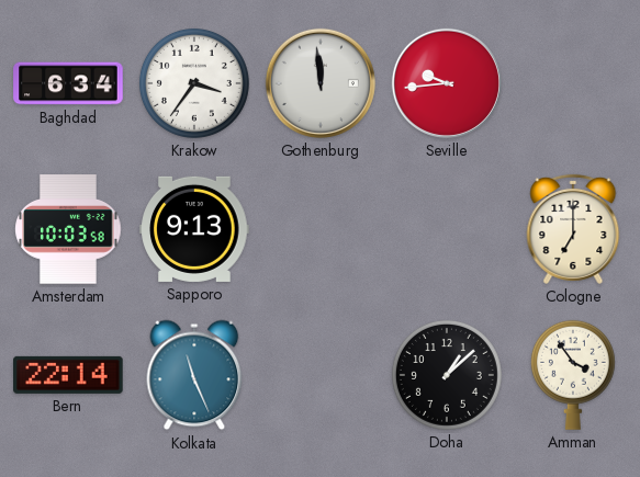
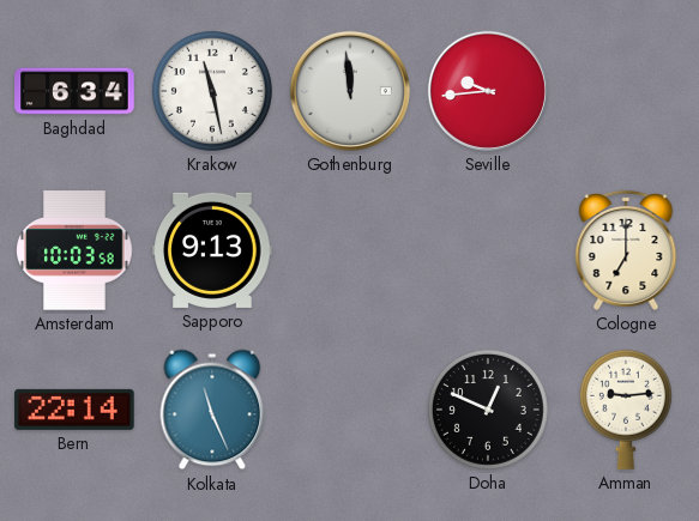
Krakow: 3:36 -> 11:28
Doha: 1:08 -> 12:49
Amman: 3:54 -> 9:14
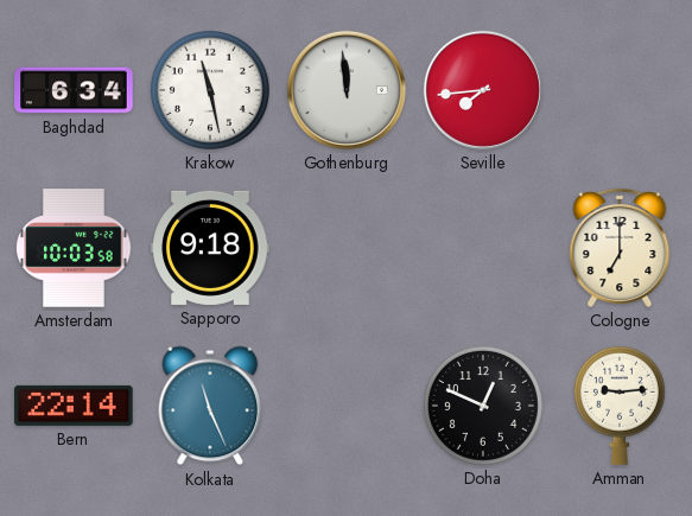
Seville: 9:44 -> 7:44
Sapporo: 9:13 -> 9:18
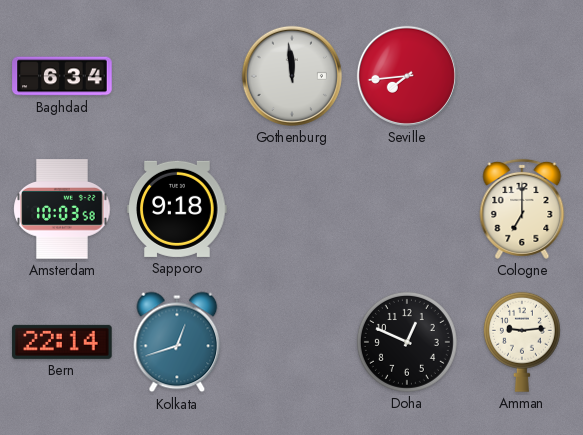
Krakow: 11:28 -> none
Kolkata: 11:26 -> 12:42
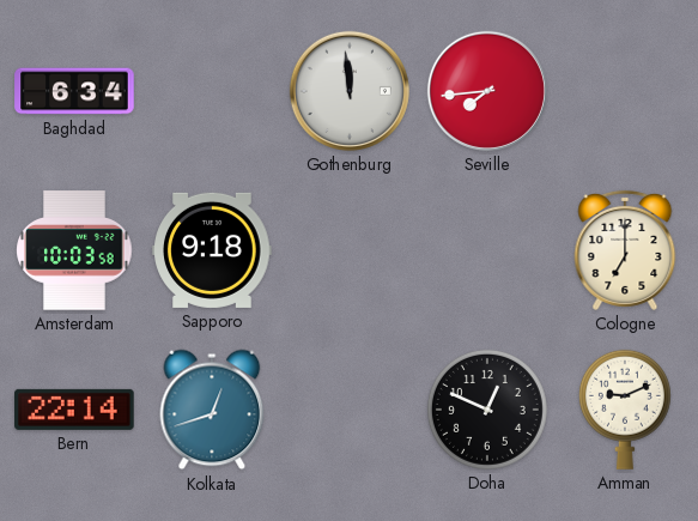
Amman: 9:14 -> 9:11
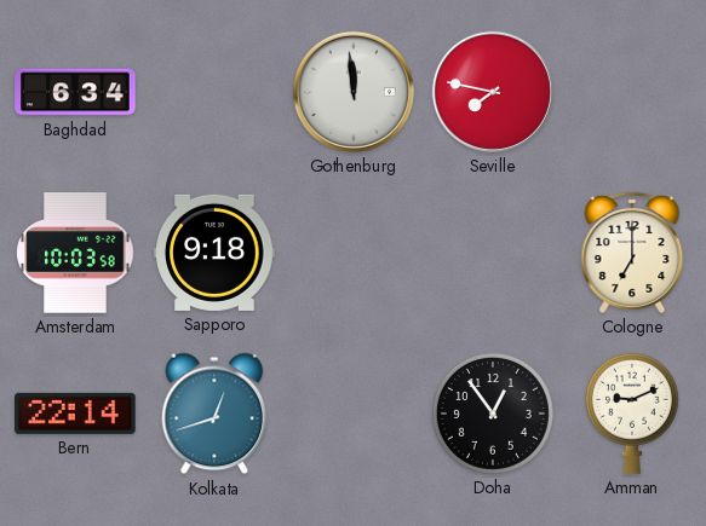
Seville: 7:44 -> 7:47
Doha: 12:49 -> 12:54
